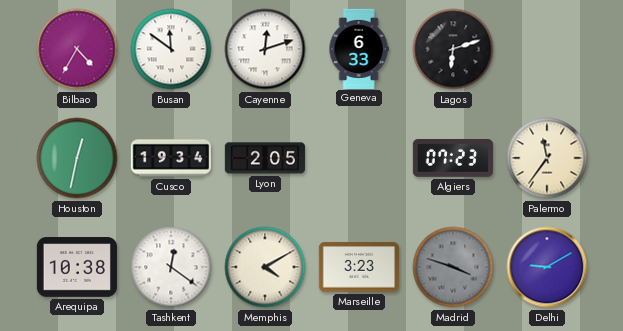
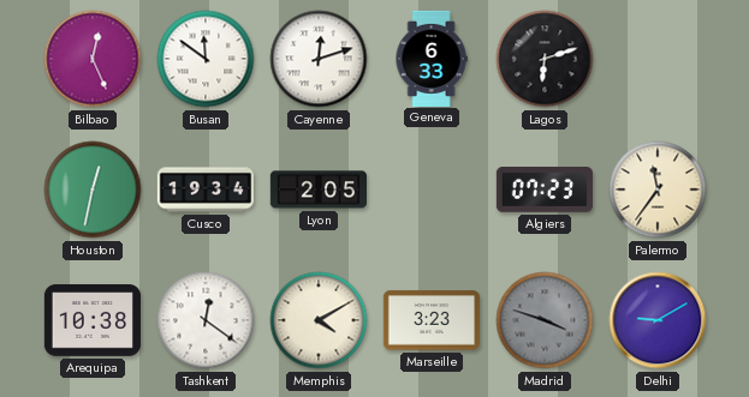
Bilbao: 4:35 -> 12:26
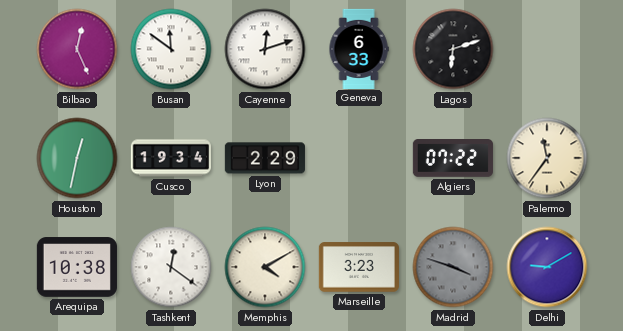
Lyon: 2:05 -> 2:29
Algiers: 07:23 -> 07:22
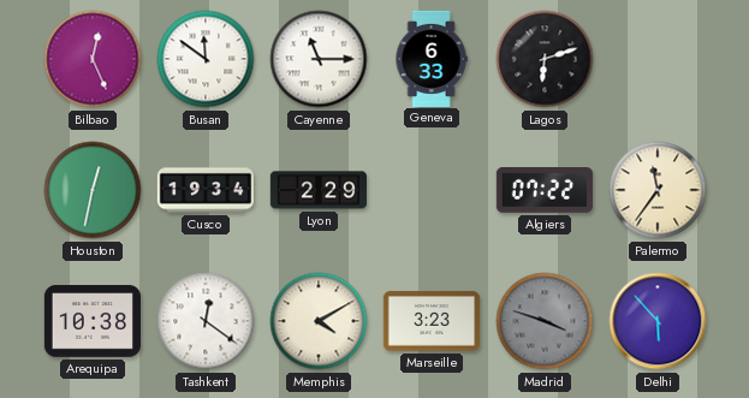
Cayenne: 12:12 -> 11:15
Delhi: 9:10 -> 5:53
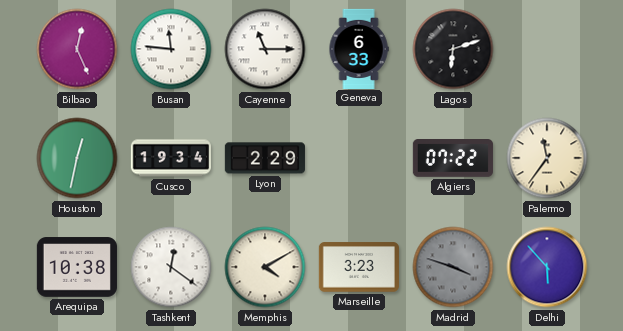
Busan: 11:51 -> 11:46
